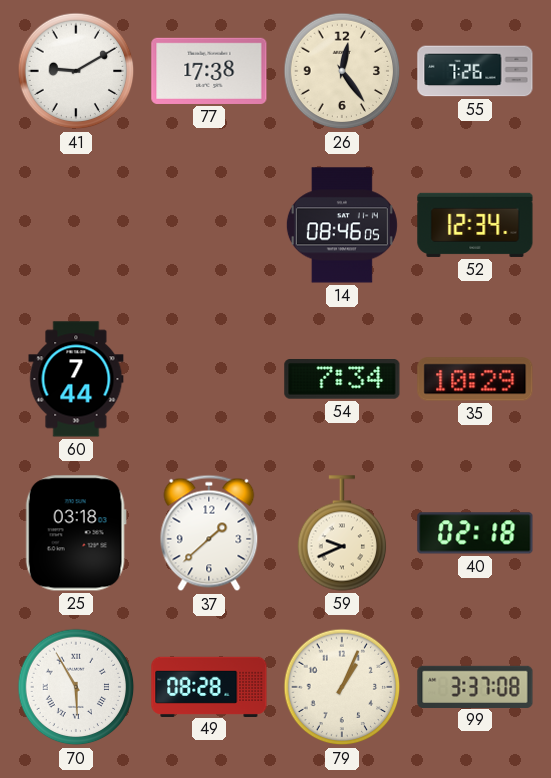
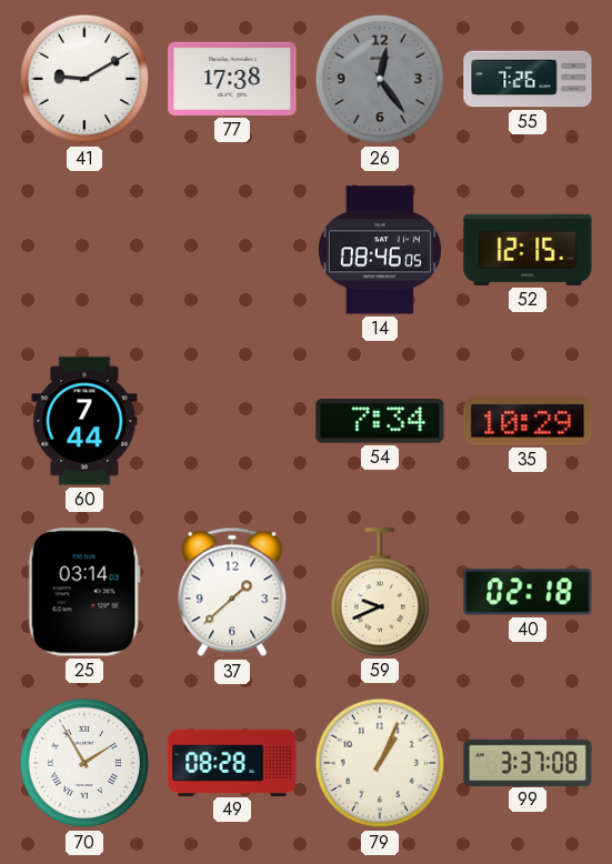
26 dial: cream -> grey
52: 12:34 -> 12:15
25: 03:18 -> 03:14
70: 5:55 -> 1:55
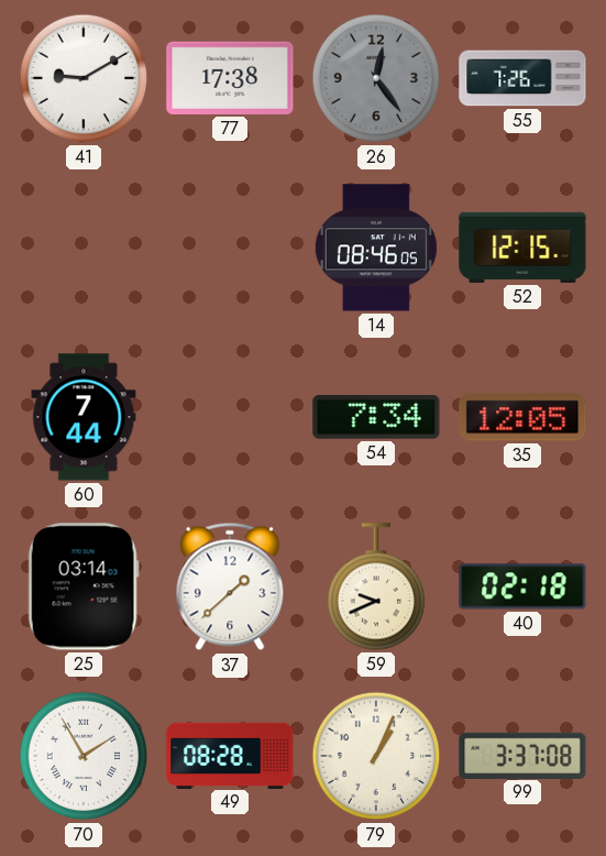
35: 10:29 -> 12:05
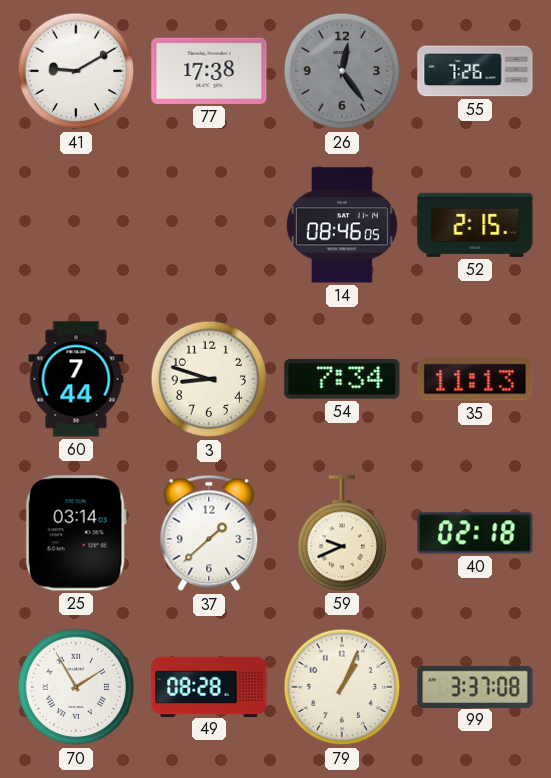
52: 12:15 -> 2:15
3: none -> 8:48
35: 12:05 -> 11:13
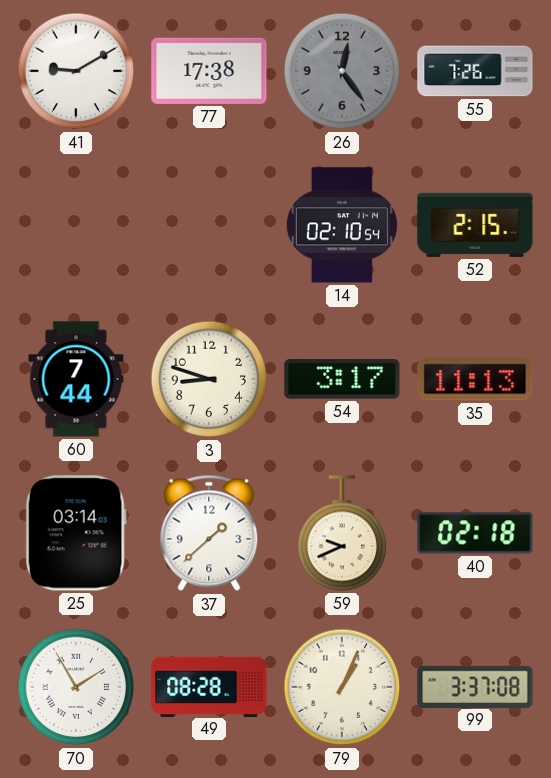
14: 08:46 -> 02:10
54: 7:34 -> 3:17
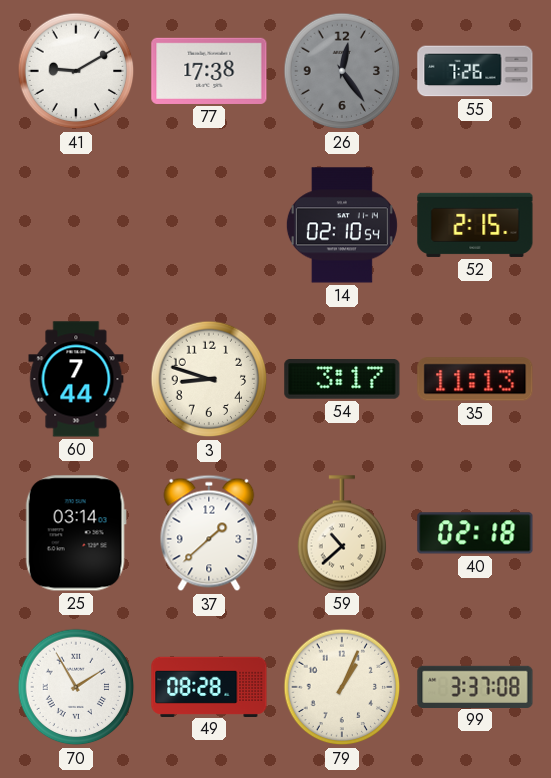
59: 9:41 -> 10:38
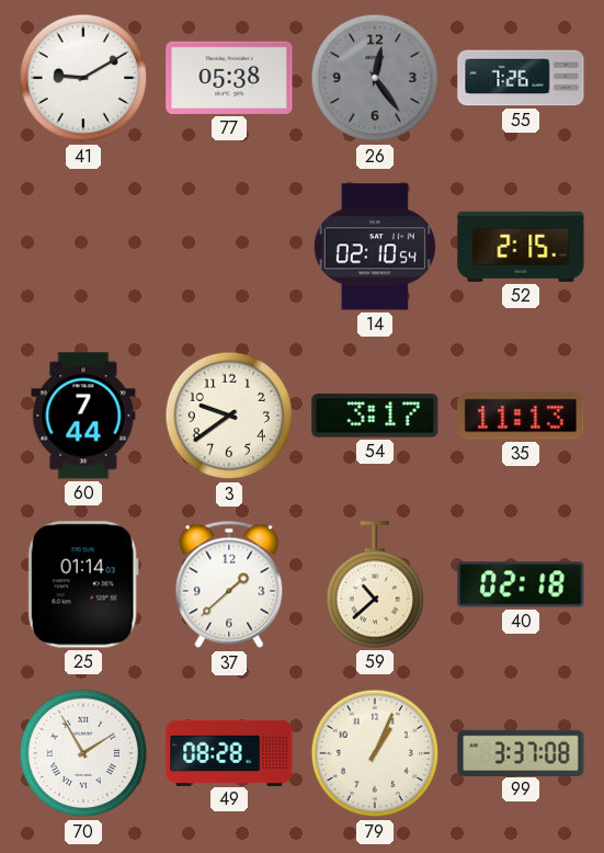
77: 17:38 -> 05:38
3: 8:48 -> 9:39
25: 03:14 -> 01:14
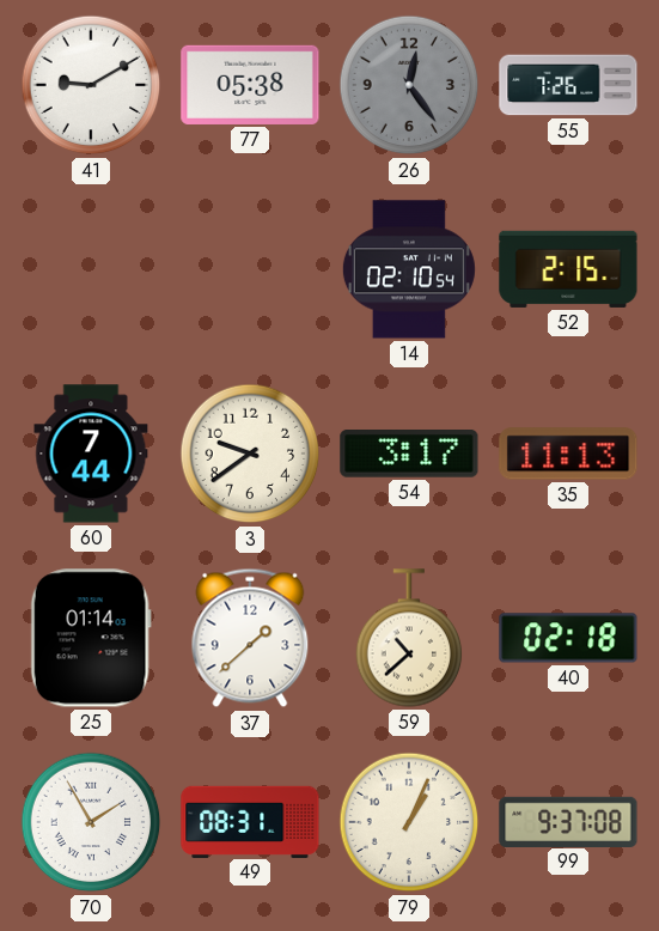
49: 08:28 -> 08:31
99: 3:37 -> 9:37
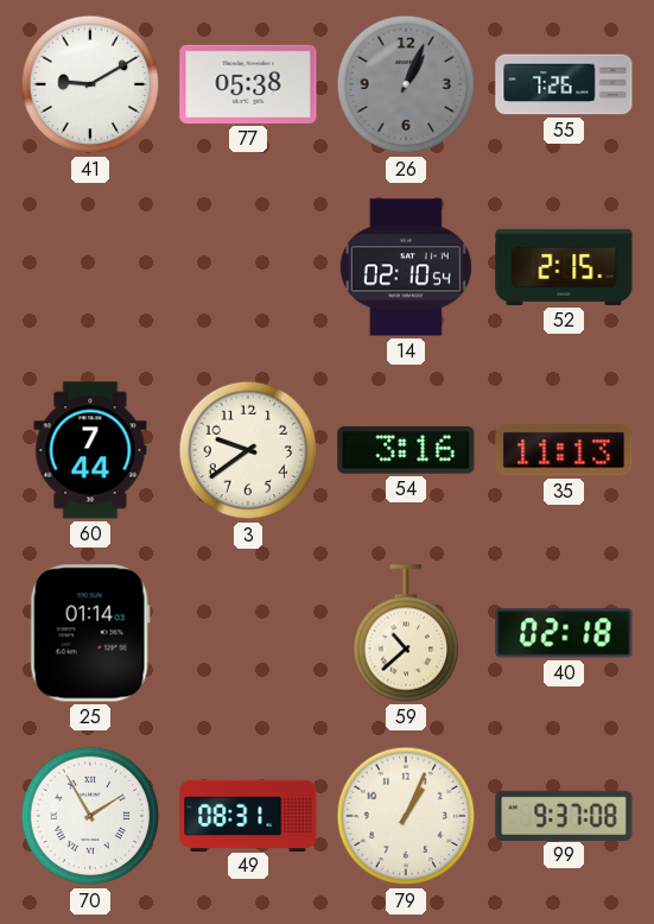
26: 12:24 -> 1:04
54: 3:17 -> 3:16
37: 1:38 -> none
